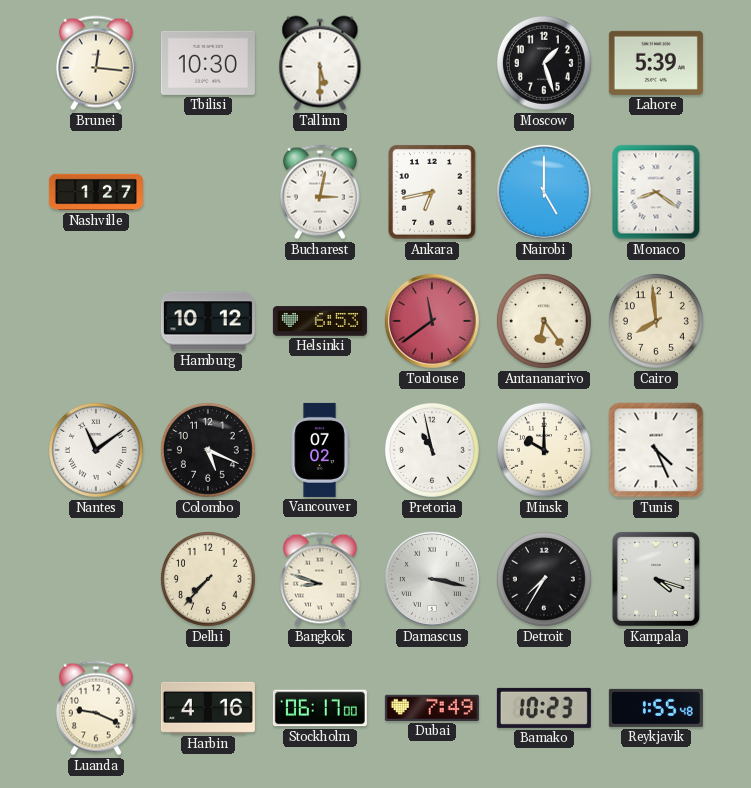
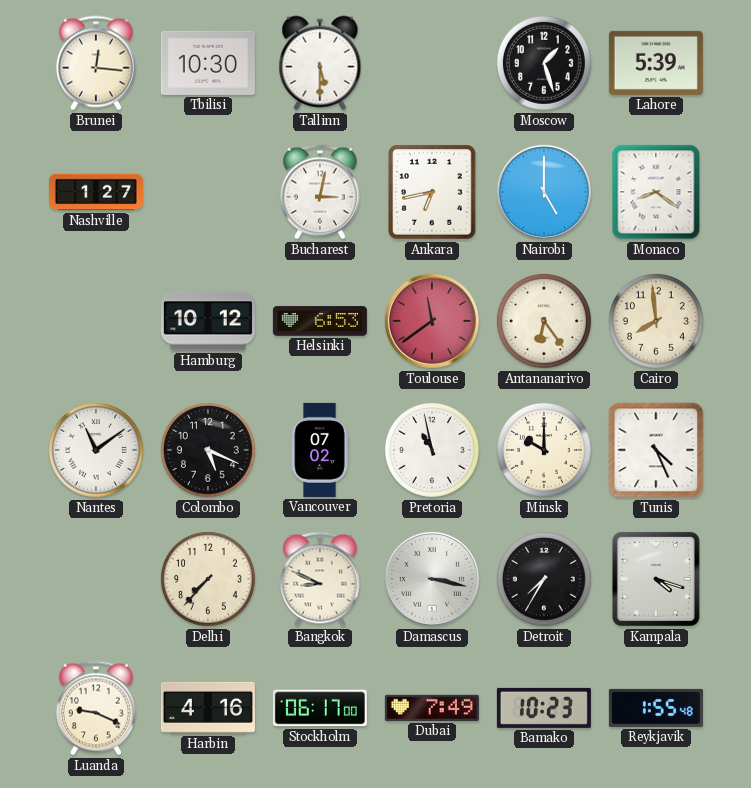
Bangkok: 8:48 -> 8:49
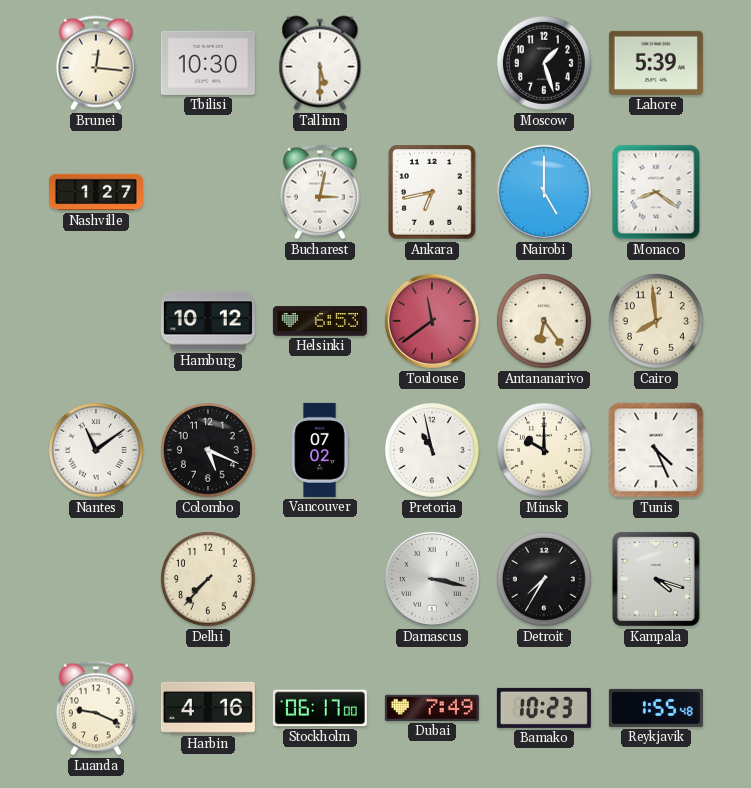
Bangkok: 8:49 -> none
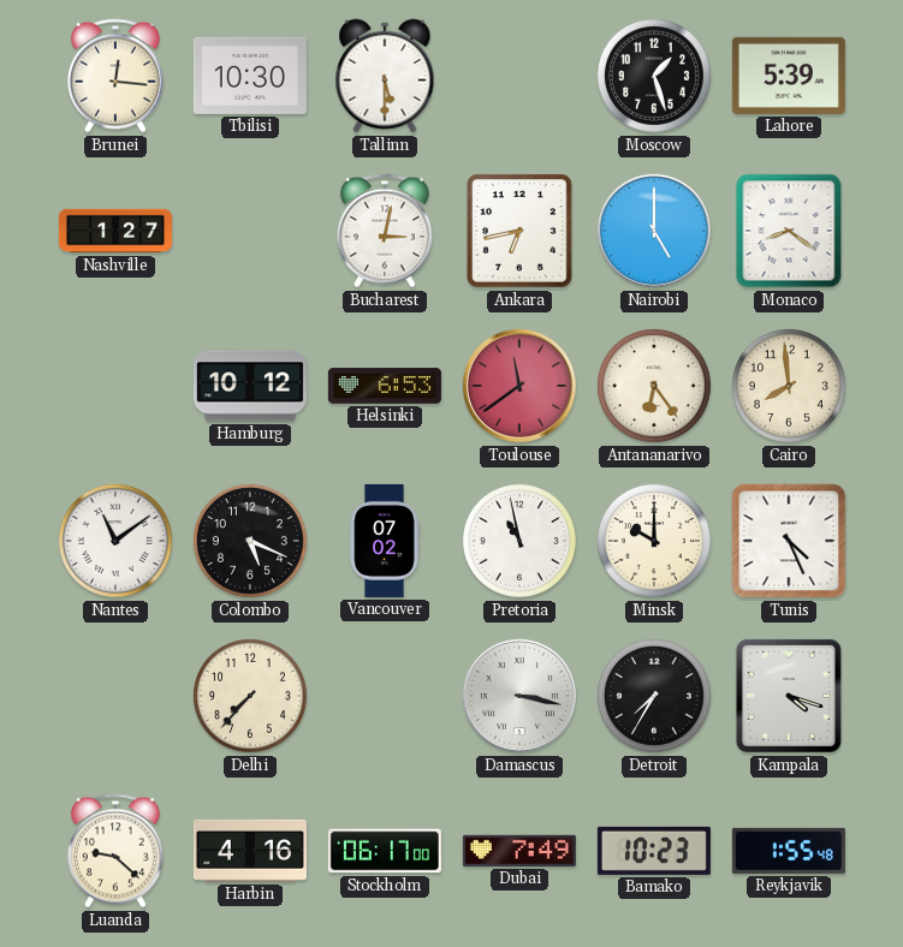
Luanda: 9:19 -> 9:22
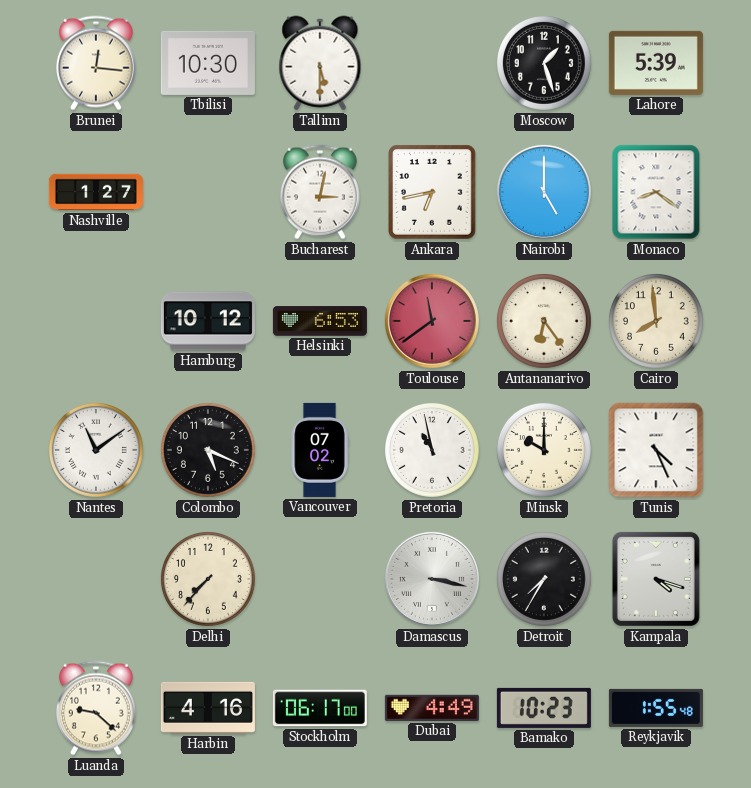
Dubai: 7:49 -> 4:49
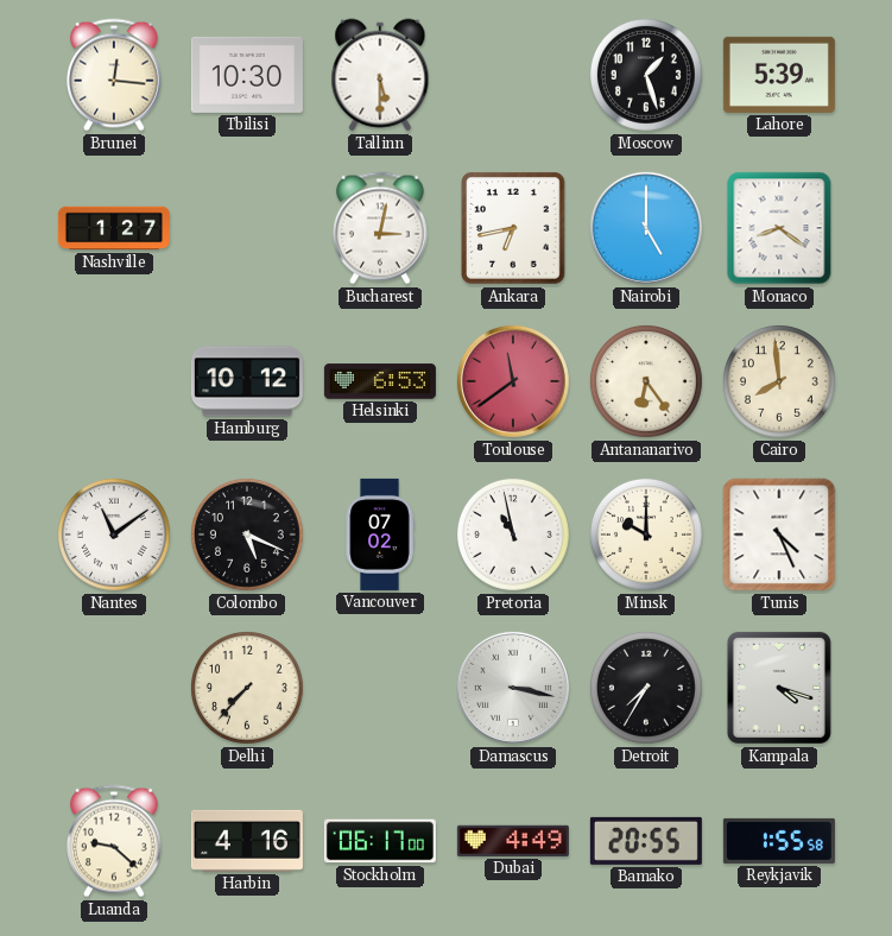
Bamako: 10:23 -> 20:55
Reykjavik: 1:55:48 -> 1:55:58
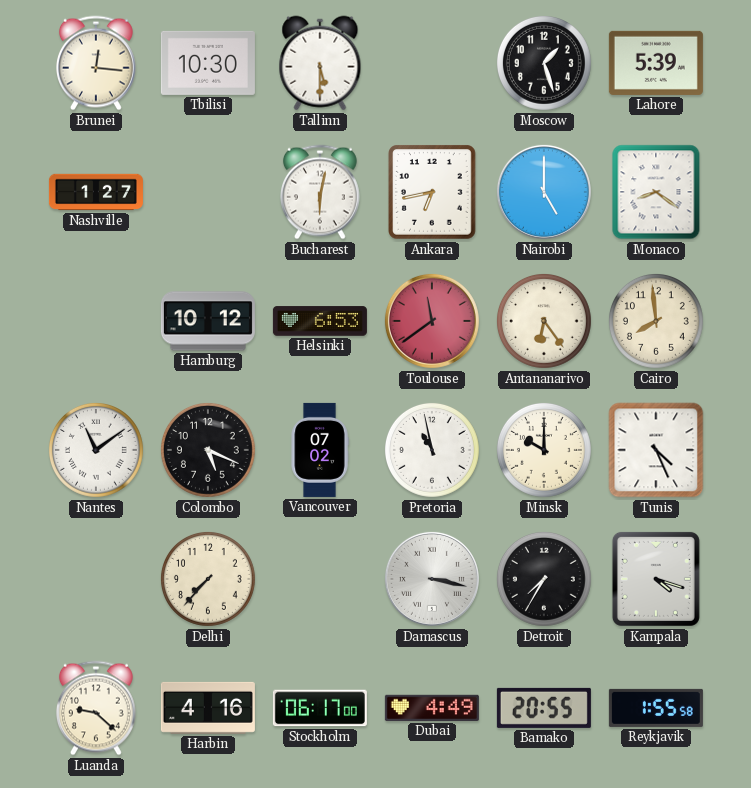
Bucharest: 3:02 -> 6:02
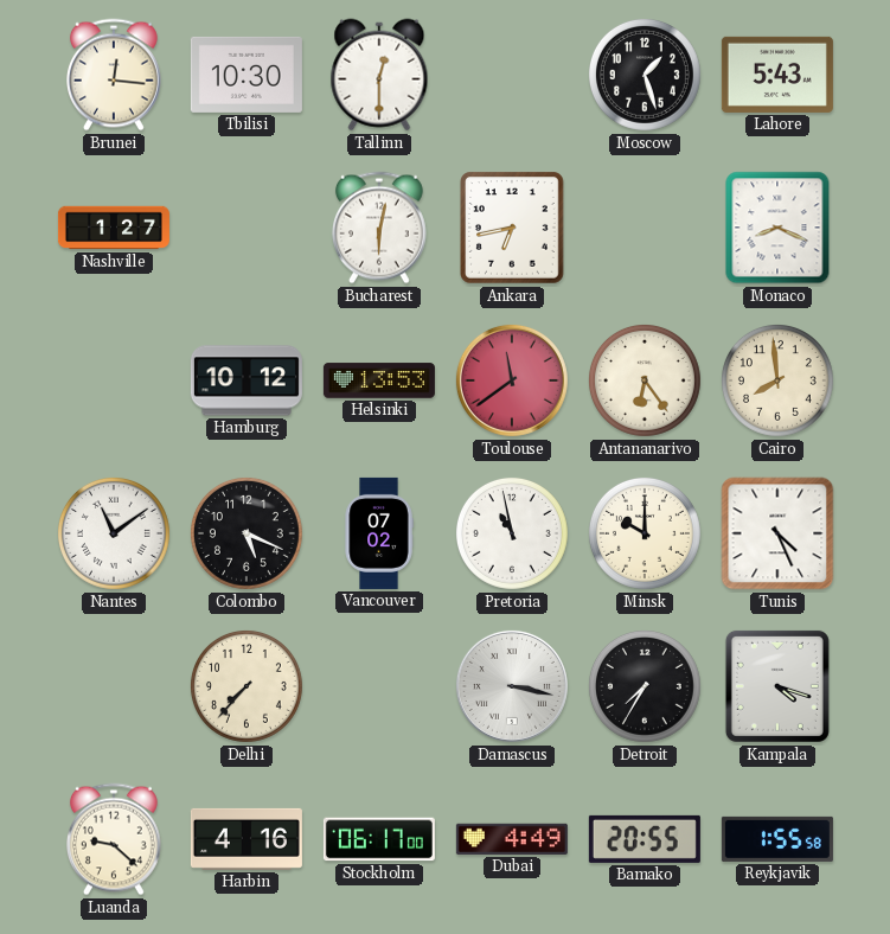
Tallinn: 5:30 -> 12:30
Lahore: 5:39 -> 5:43
Nairobi: 5:00 -> none
Monaco: 8:21 -> 8:19
Helsinki: 6:53 -> 13:53
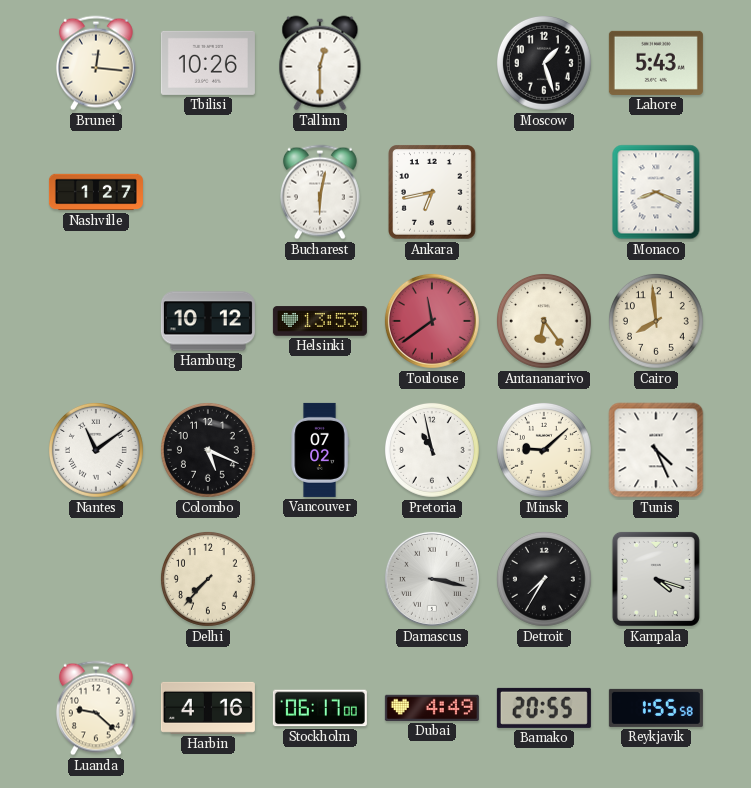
Tbilisi: 10:30 -> 10:26
Minsk: 10:00 -> 9:08
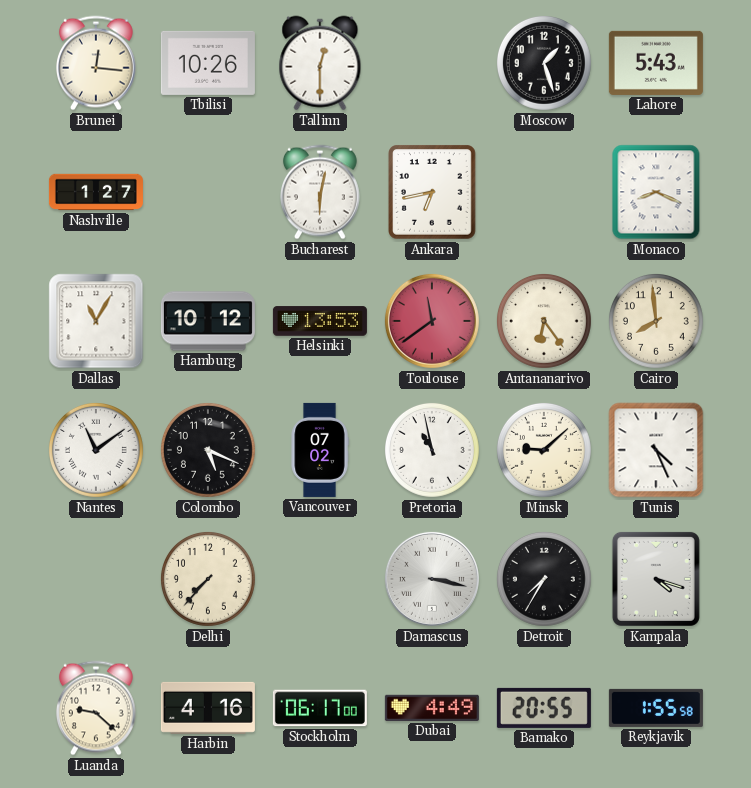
Dallas: none -> 11:05
